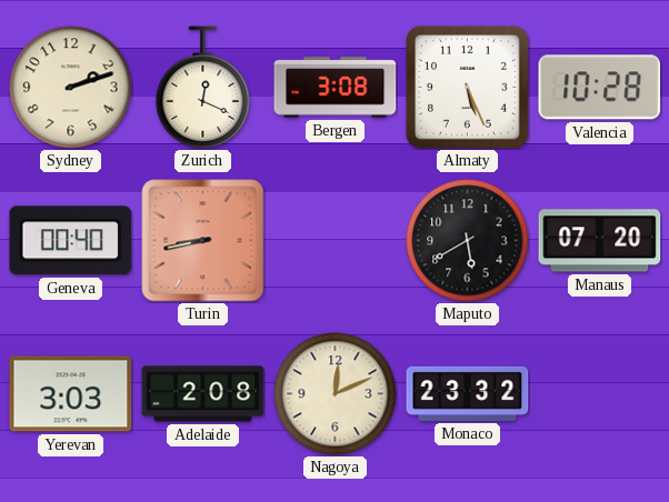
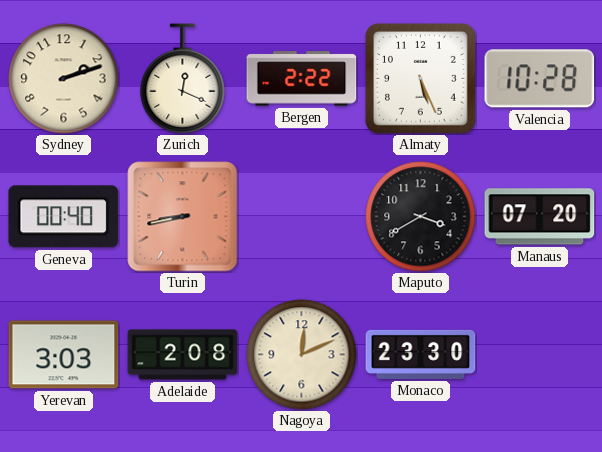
Bergen: 3:08 -> 2:22
Maputo: 5:40 -> 3:40
Monaco: 23:32 -> 23:30
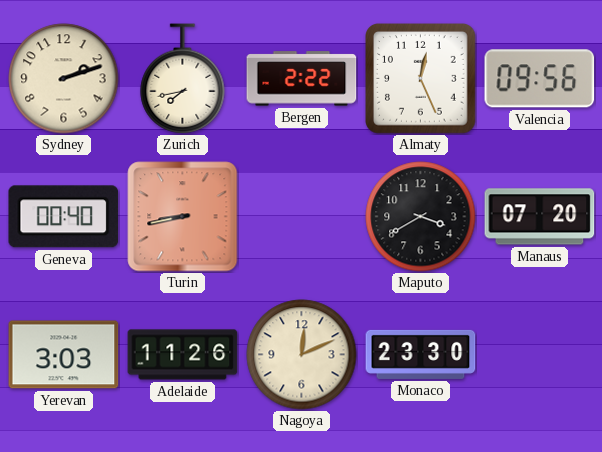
Zurich: 12:19 -> 7:43
Almaty: 5:26 -> 12:26
Valencia: 10:28 -> 09:56
Adelaide: 2:08 -> 11:26
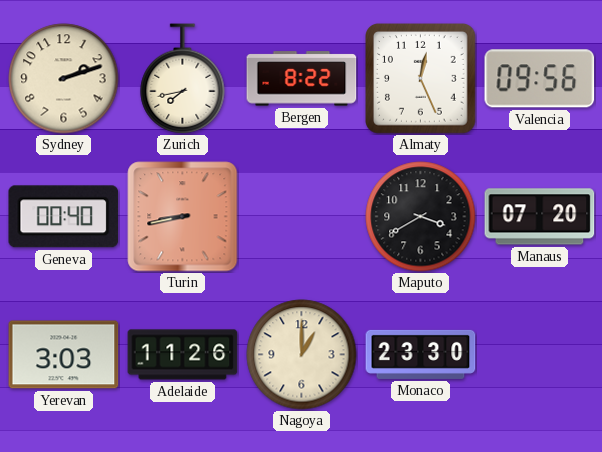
Bergen: 2:22 -> 8:22
Nagoya: 12:11 -> 1:00
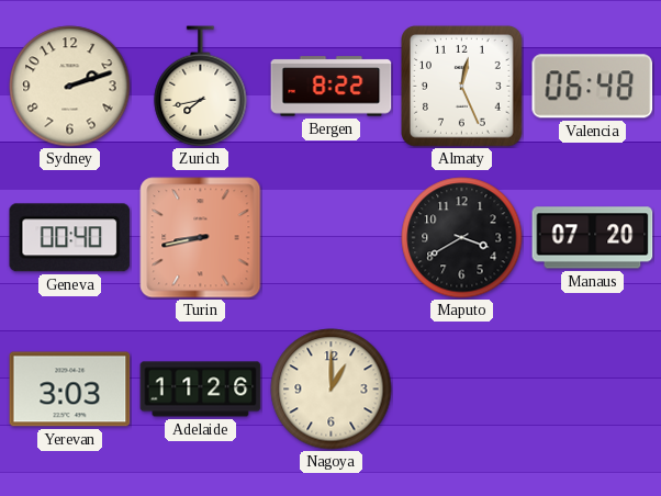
Valencia: 09:56 -> 06:48
Monaco: 23:30 -> none
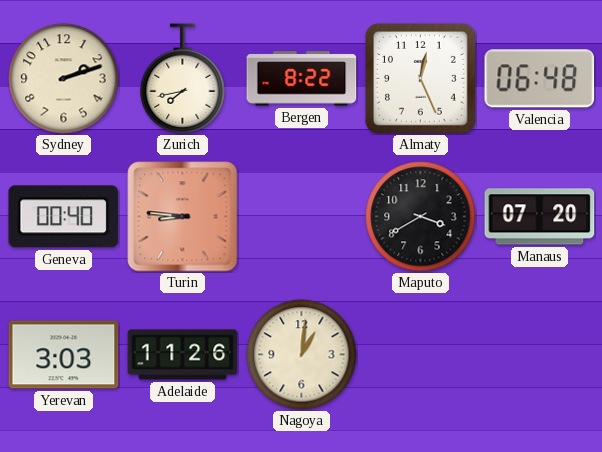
Turin: 8:43 -> 8:46
Nagoya: 1:00 -> 1:01
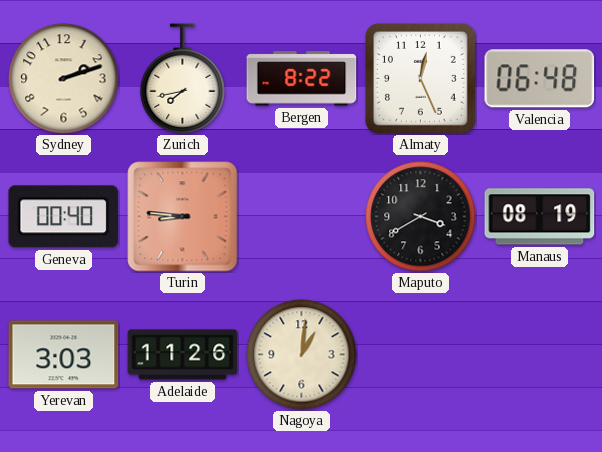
Manaus: 07:20 -> 08:19
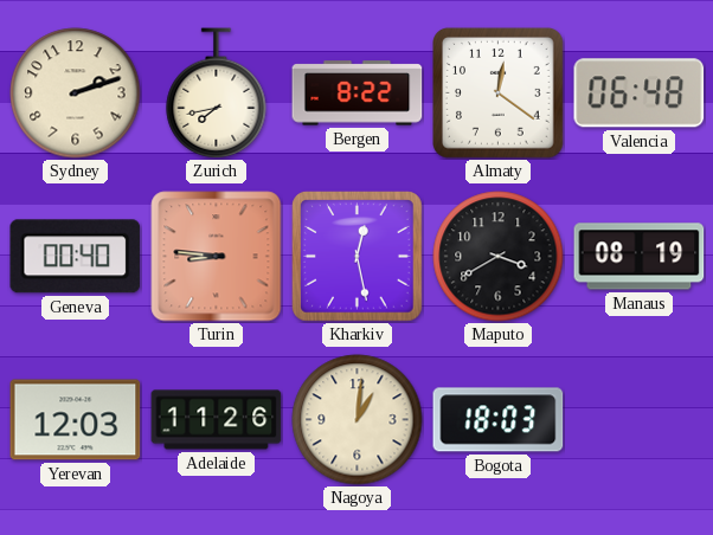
Almaty: 12:26 -> 12:21
Kharkiv: none -> 12:28
Yerevan: 3:03 -> 12:03
Bogota: none -> 18:03
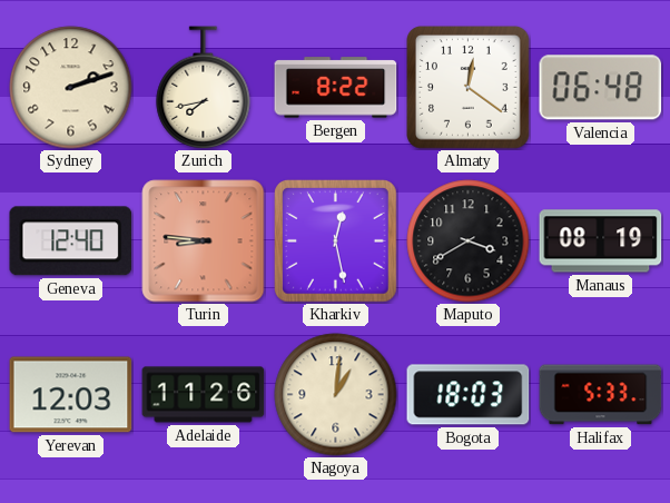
Geneva: 00:40 -> 12:40
Halifax: none -> 5:33
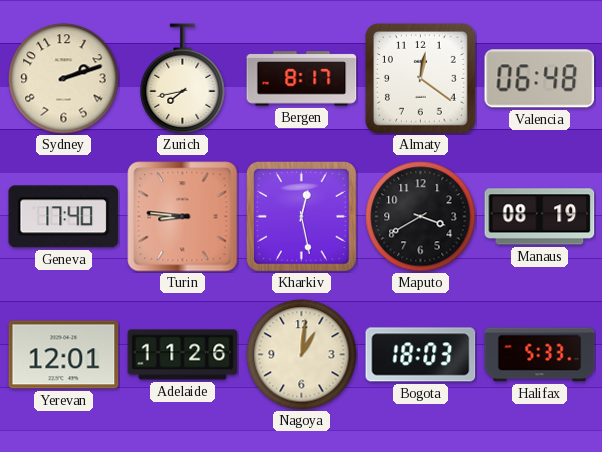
Bergen: 8:22 -> 8:17
Geneva: 12:40 -> 17:40
Yerevan: 12:03 -> 12:01
